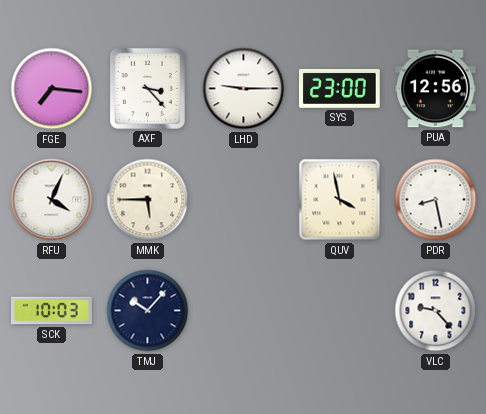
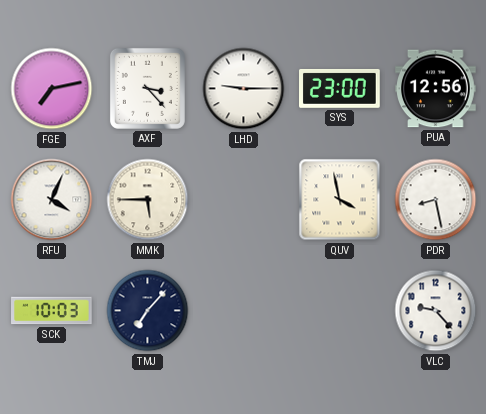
FGE: 7:16 -> 7:13
TMJ: 10:07 -> 7:07
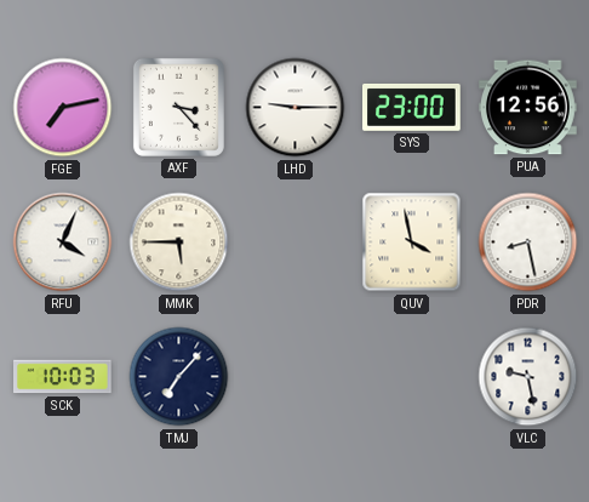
VLC: 9:23 -> 9:28
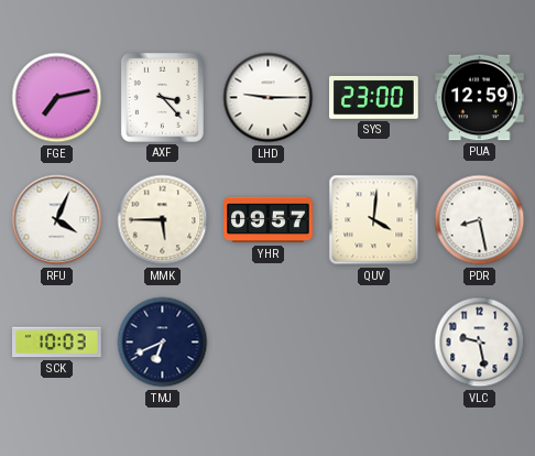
PUA: 12:56 -> 12:59
YHR: none -> 09:57
QUV: 3:58 -> 4:01
TMJ: 7:07 -> 6:41
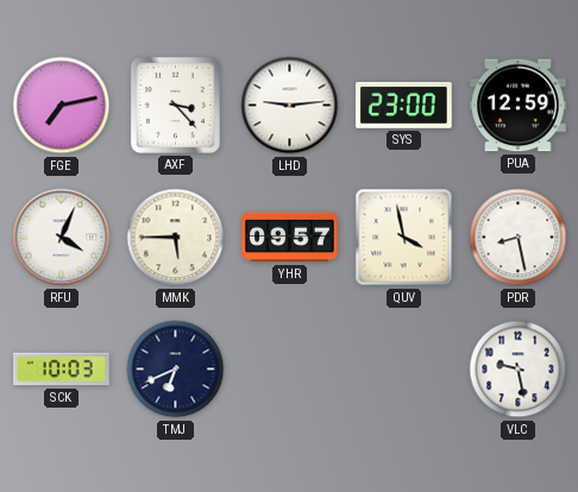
LHD: 9:15 -> 9:14
QUV: 4:01 -> 3:58
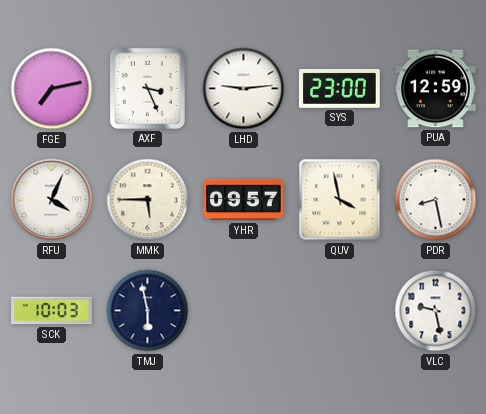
AXF: 3:23 -> 3:26
TMJ: 6:41 -> 5:58
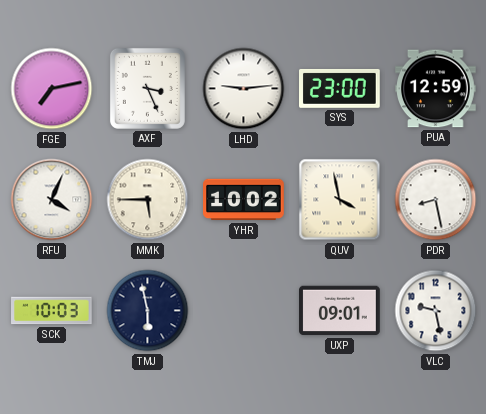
YHR: 09:57 -> 10:02
UXP: none -> 09:01
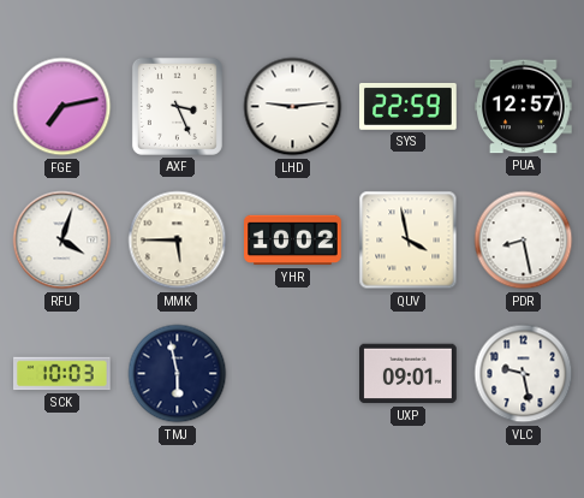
SYS: 23:00 -> 22:59
PUA: 12:59 -> 12:57
RFU: 4:04 -> 4:03
